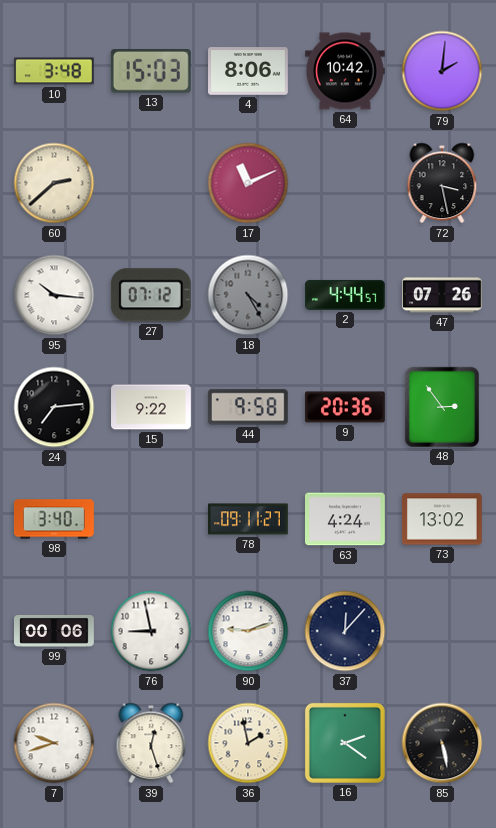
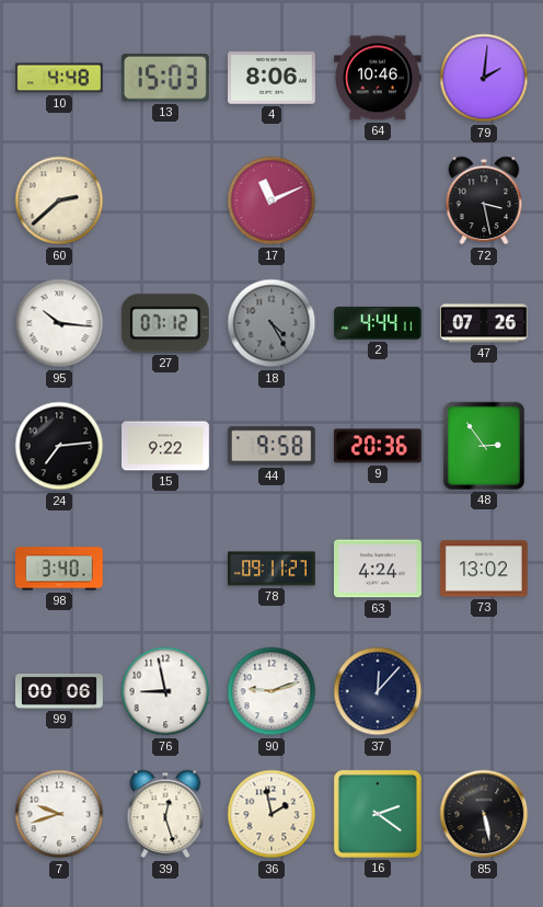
10: 3:48 -> 4:48
64: 10:42 -> 10:46
2: 4:44:57 -> 4:44:11
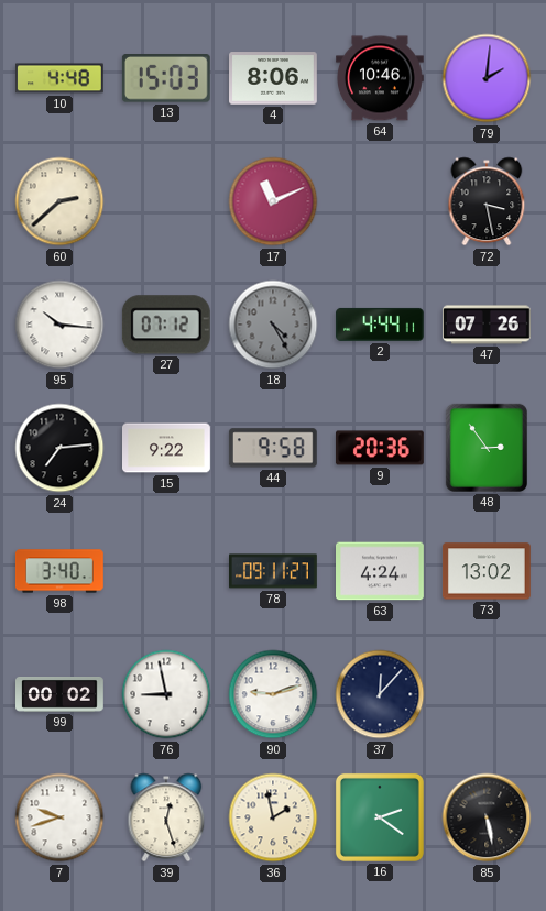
99: 00:06 -> 00:02
